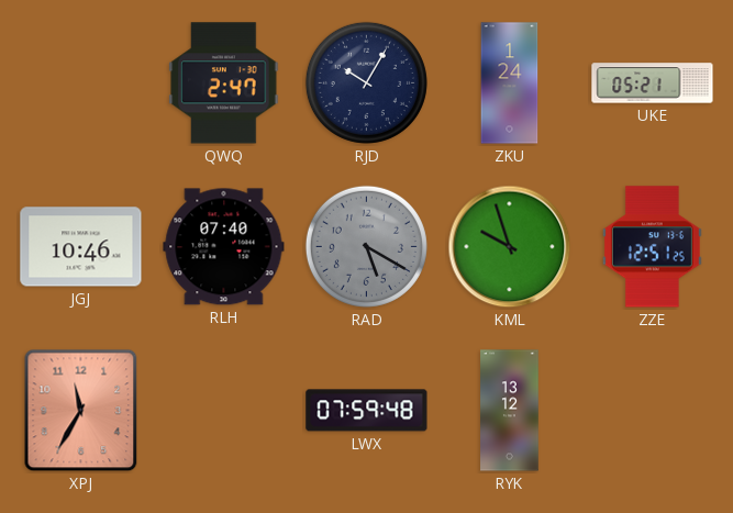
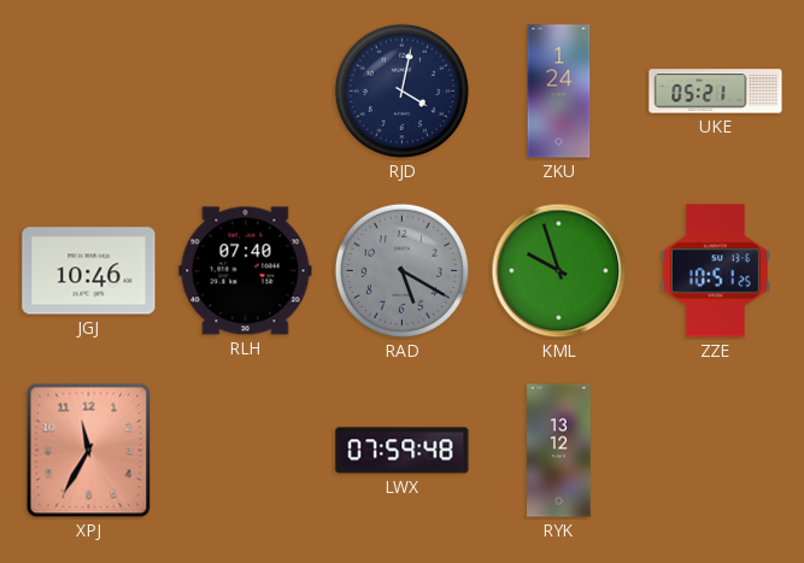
QWQ: 2:47 -> none
RJD: 10:05 -> 4:02
ZZE: 12:51 -> 10:51
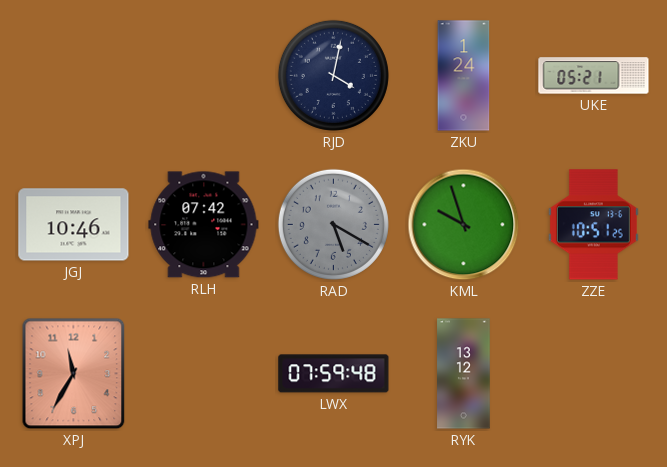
RLH: 07:40 -> 07:42
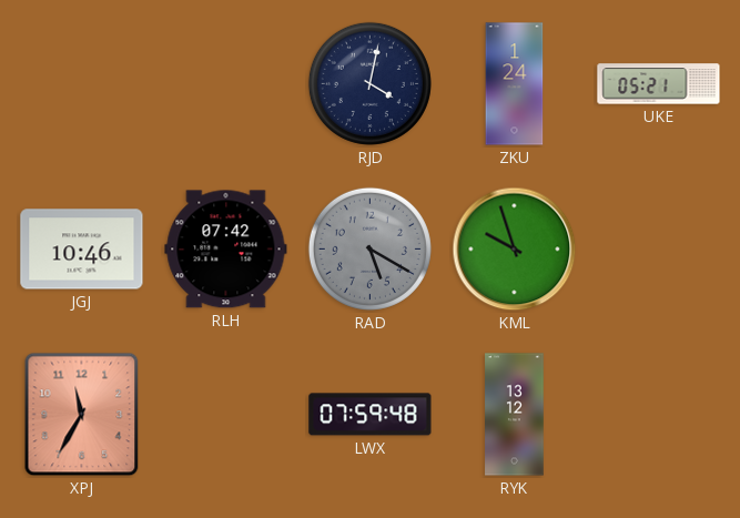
ZZE: 10:51 -> none
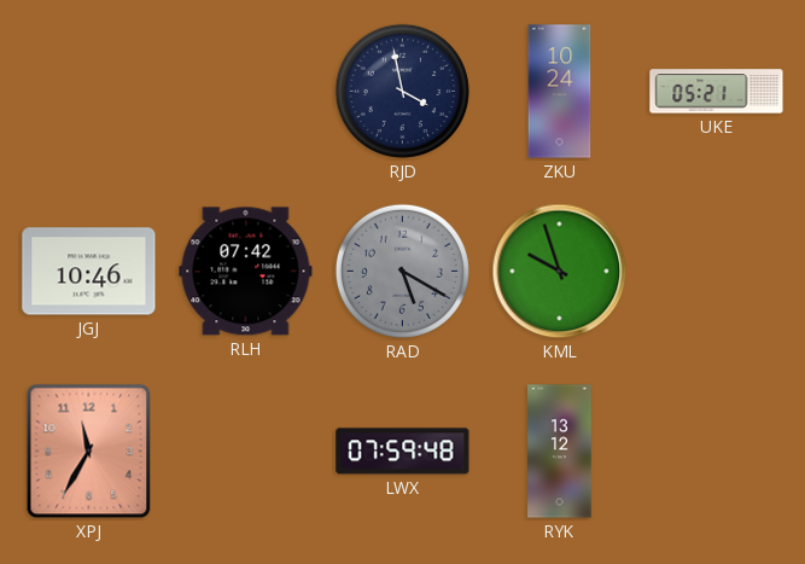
RJD: 4:02 -> 3:58
ZKU: 1:24 -> 10:24
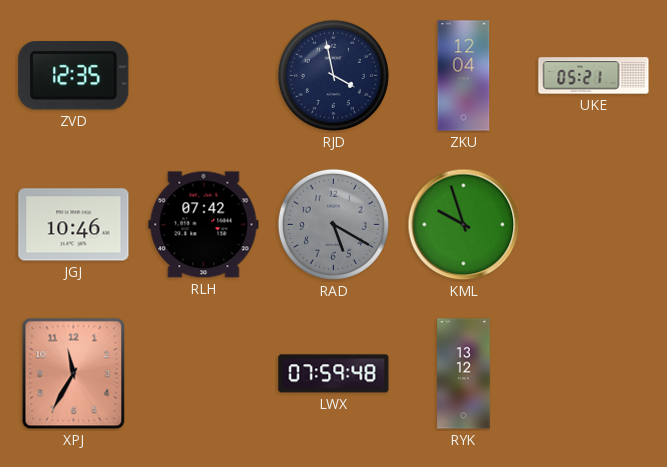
ZVD: none -> 12:35
ZKU: 10:24 -> 12:04
